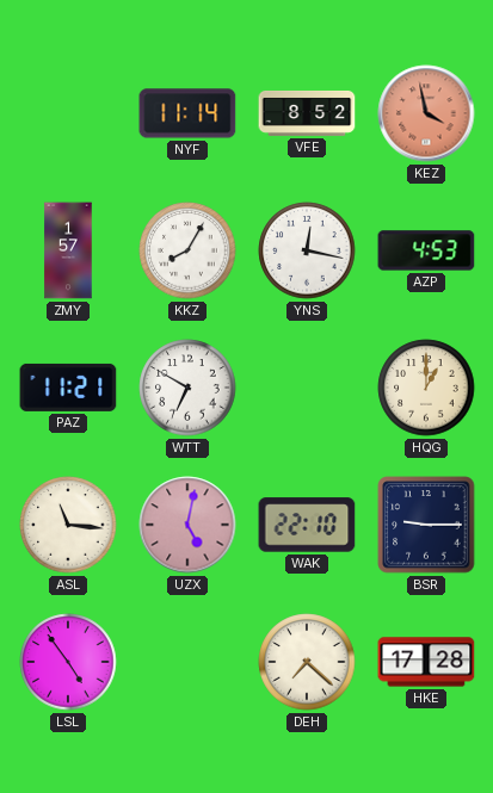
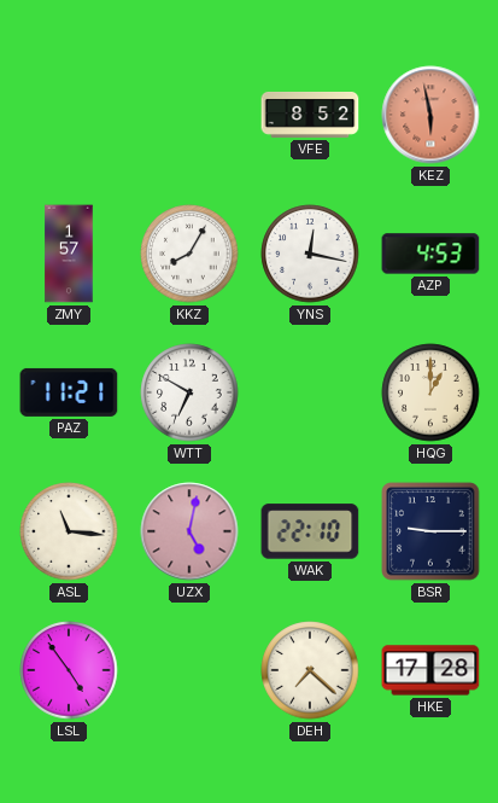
NYF: 11:14 -> none
KEZ: 3:58 -> 5:58
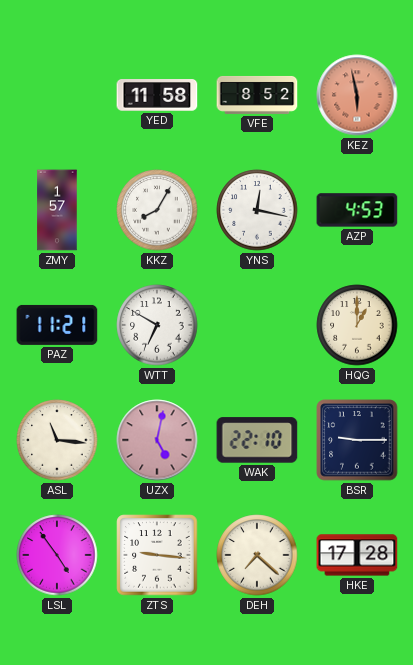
YED: none -> 11:58
ZTS: none -> 9:16
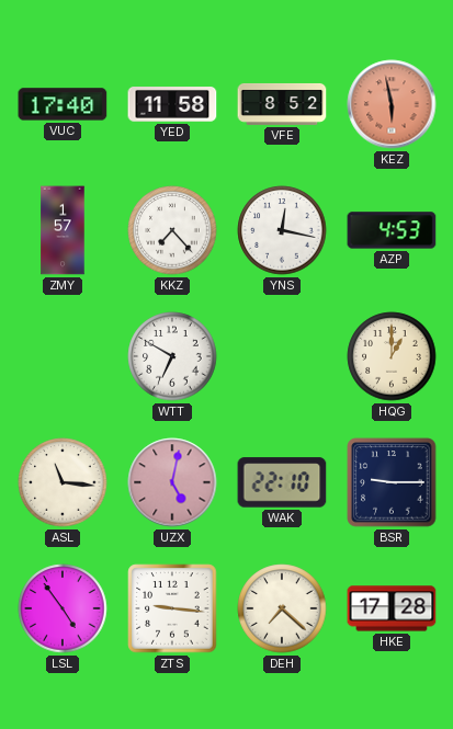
VUC: none -> 17:40
KKZ: 8:05 -> 7:23
PAZ: 11:21 -> none
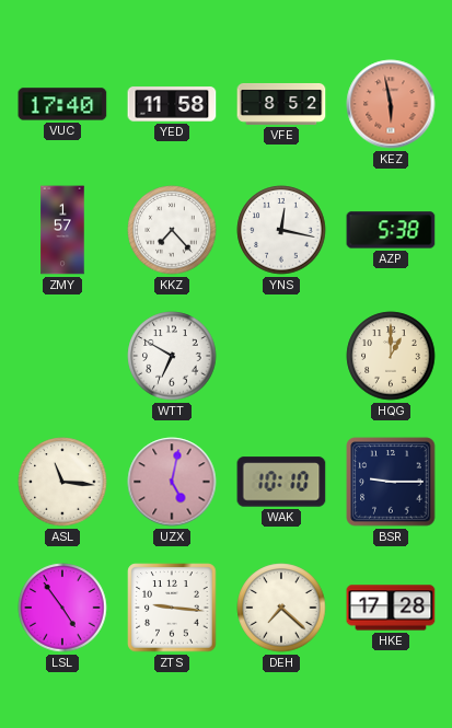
AZP: 4:53 -> 5:38
WAK: 22:10 -> 10:10
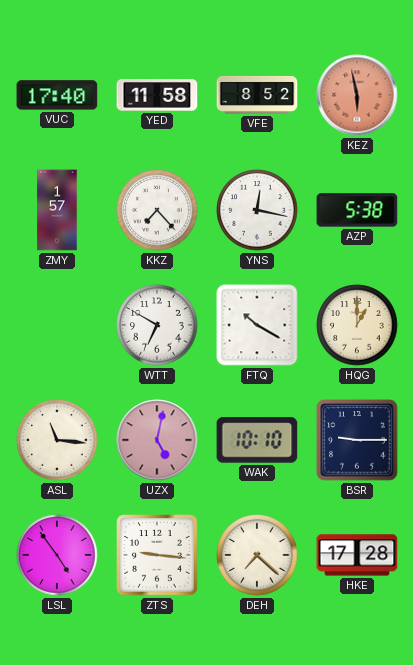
FTQ: none -> 10:20
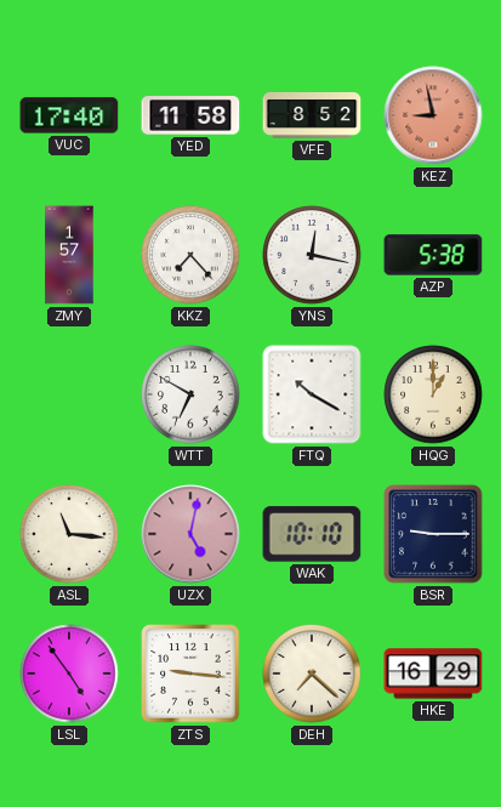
KEZ: 5:58 -> 8:58
HKE: 17:28 -> 16:29
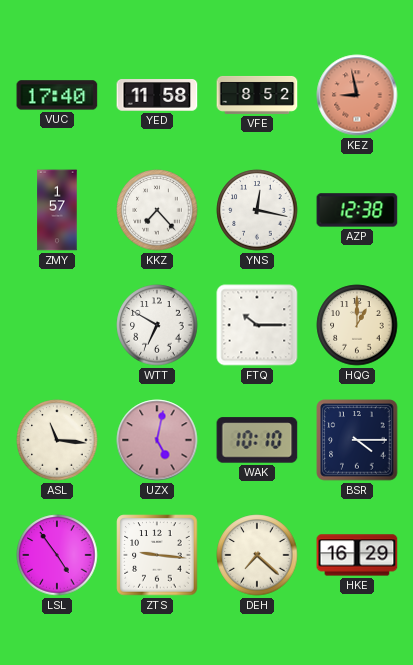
AZP: 5:38 -> 12:38
FTQ: 10:20 -> 10:15
BSR: 9:15 -> 4:15
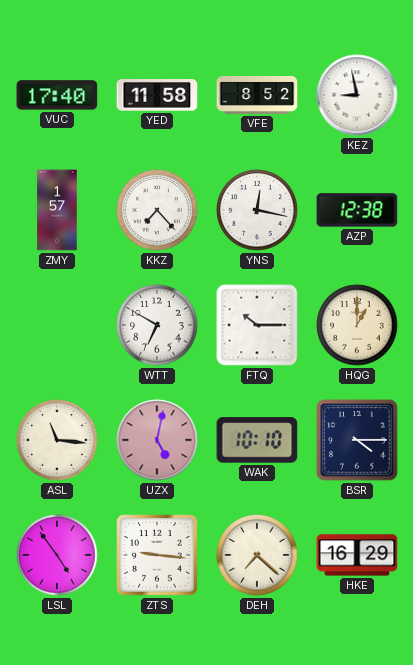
KEZ dial: salmon -> white
